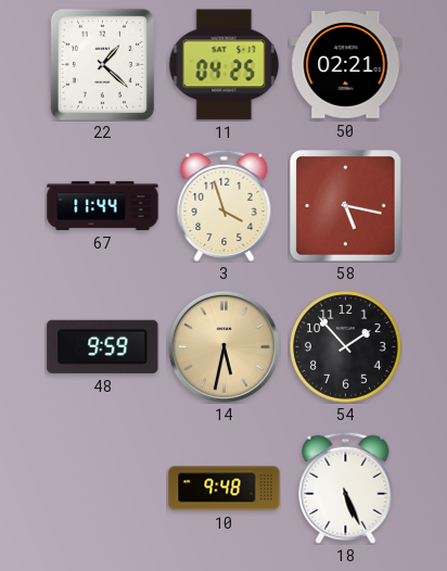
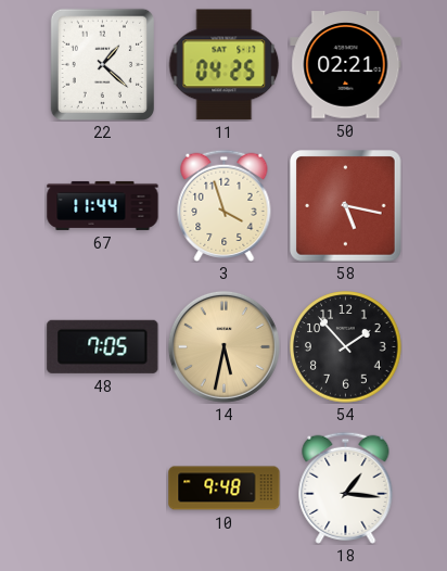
48: 9:59 -> 7:05
18: 5:26 -> 1:16
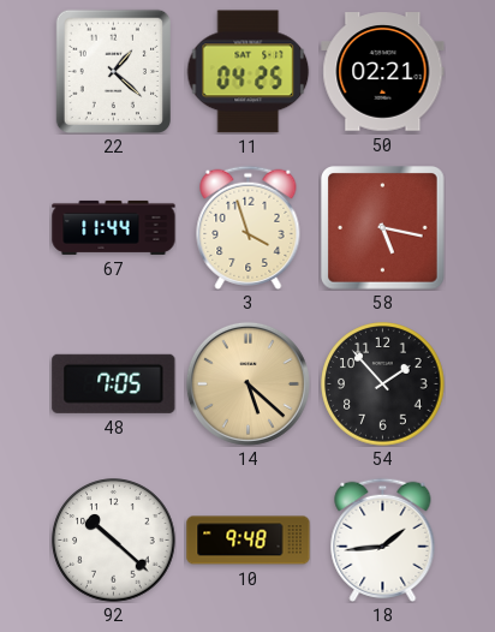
14: 5:32 -> 5:22
92: none -> 10:22
18: 1:16 -> 1:44
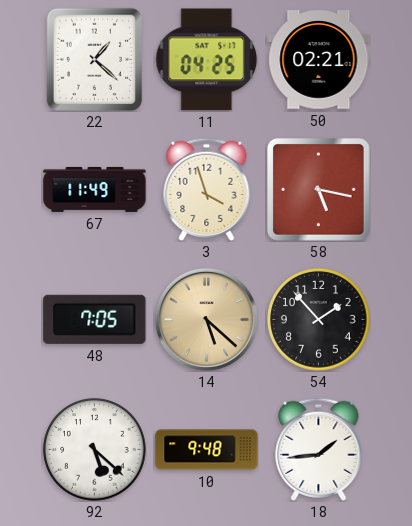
67: 11:44 -> 11:49
92: 10:22 -> 5:22
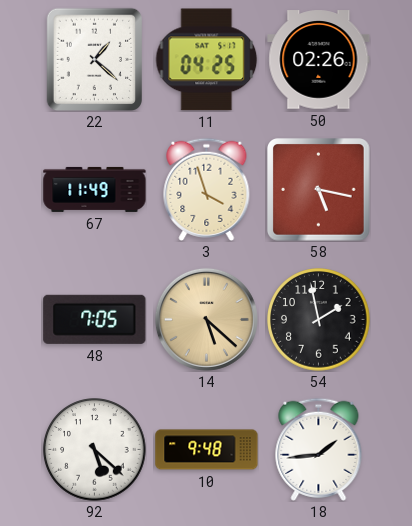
50: 02:21 -> 02:26
54: 1:53 -> 1:58
